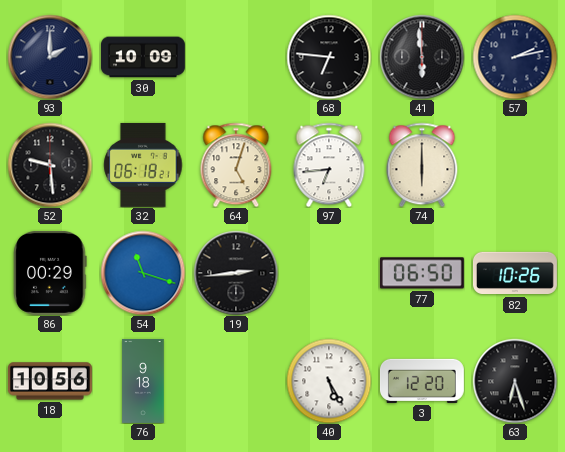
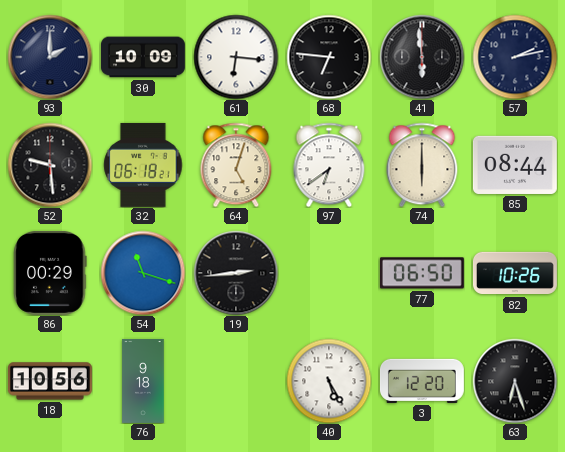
61: none -> 6:16
97: 6:44 -> 6:39
85: none -> 08:44
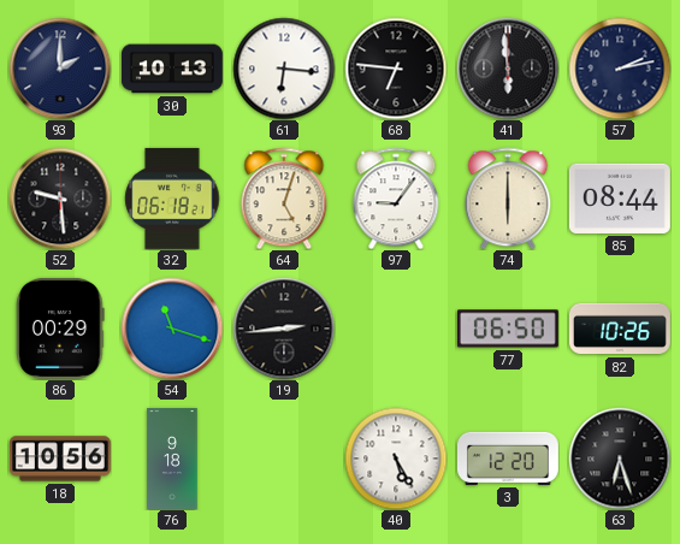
30: 10:09 -> 10:13
97: 6:39 -> 9:06
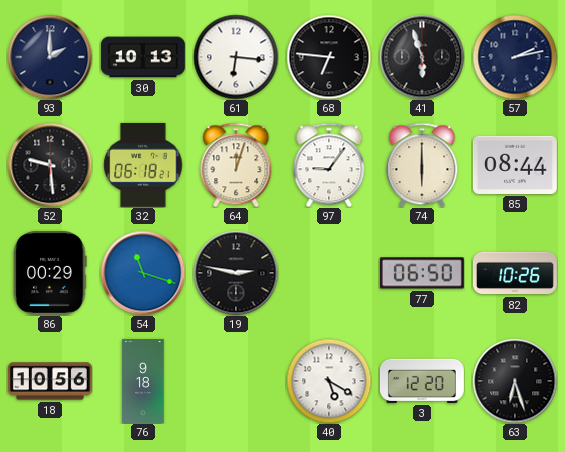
41: 5:59 -> 5:57
64: 5:03 -> 12:03
19: 2:44 -> 2:47
40: 5:25 -> 5:20
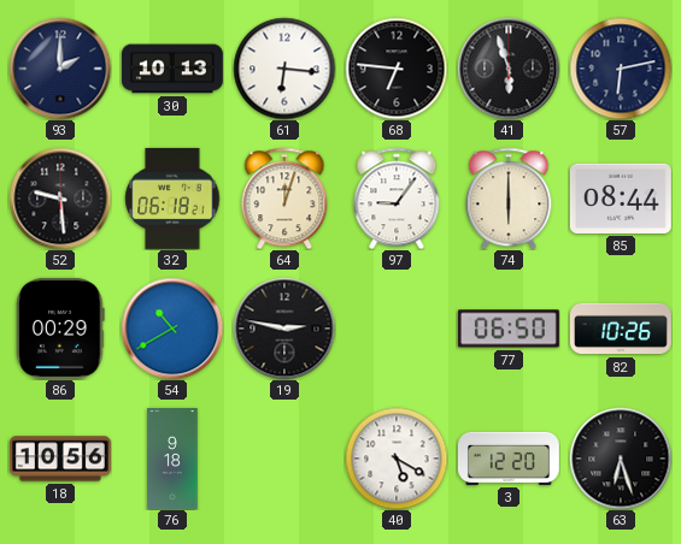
57: 2:13 -> 6:13
54: 11:18 -> 10:40
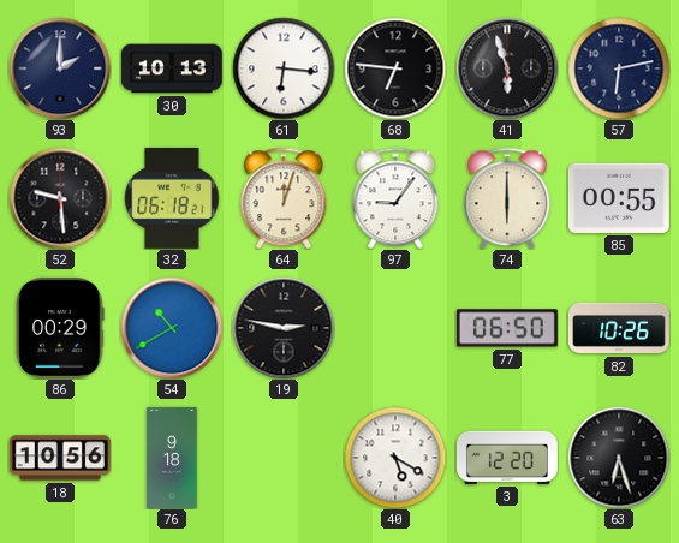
85: 08:44 -> 00:55
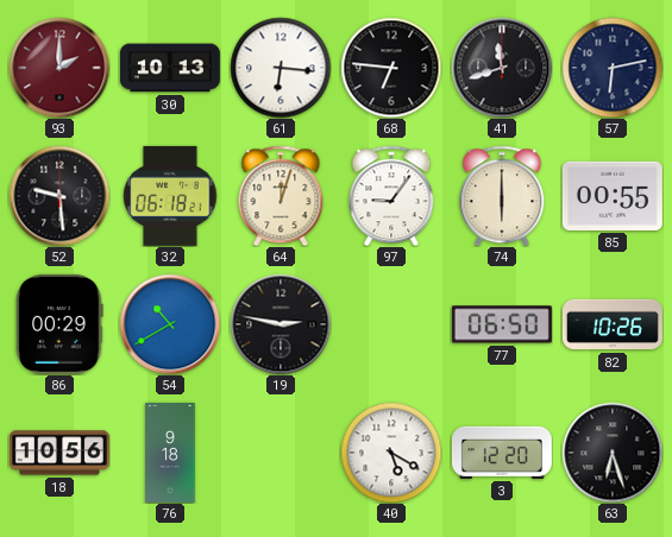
93 dial: navy -> burgundy
41: 5:57 -> 11:42
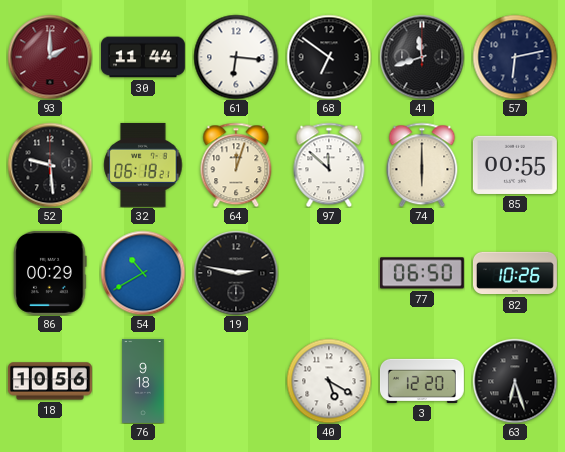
30: 10:13 -> 11:44
68: 6:46 -> 6:51
97: 9:06 -> 11:52
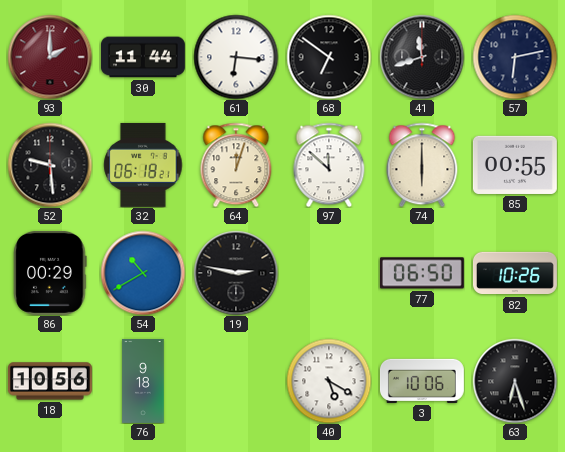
3: 12:20 -> 10:06
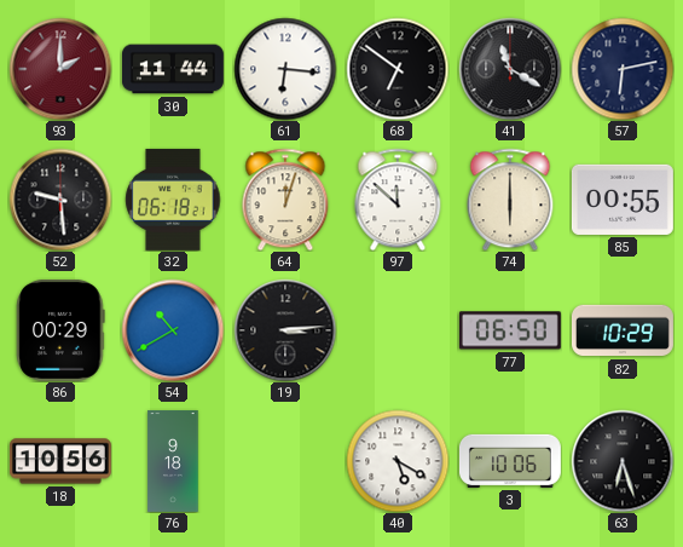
41: 11:42 -> 11:20
19: 2:47 -> 3:14
82: 10:26 -> 10:29
